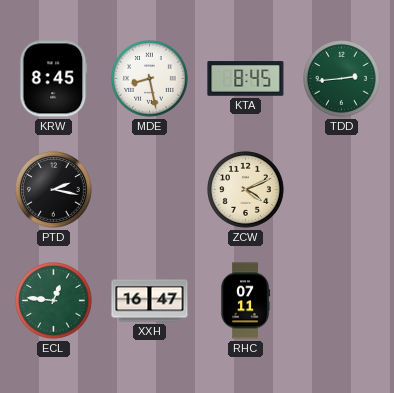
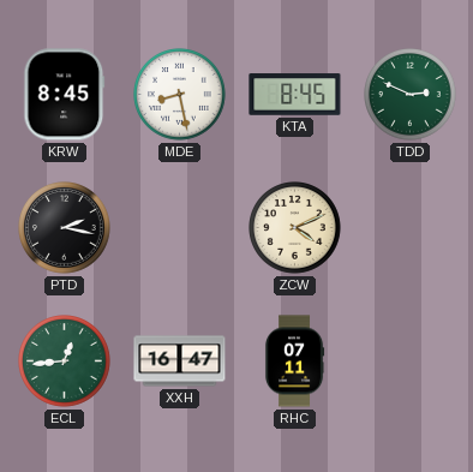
TDD: 2:44 -> 2:49
ECL: 12:46 -> 12:44
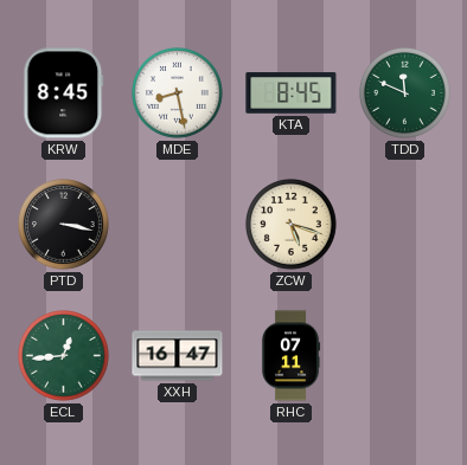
TDD: 2:49 -> 11:49
PTD: 2:17 -> 3:17
ZCW: 4:11 -> 5:18
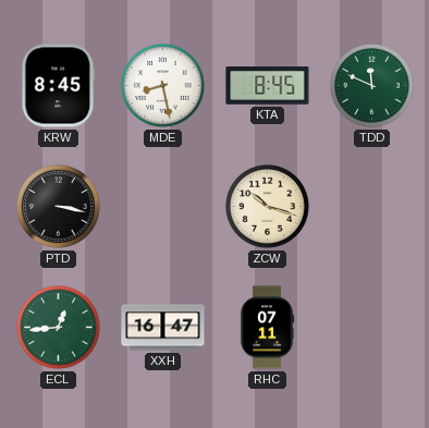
ZCW: 5:18 -> 10:18
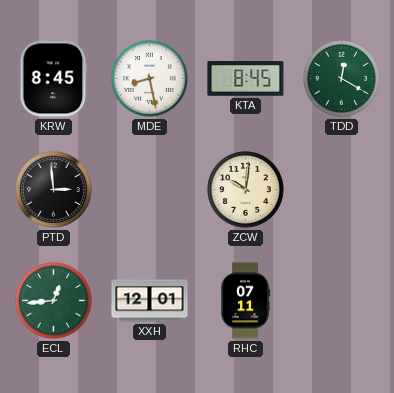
TDD: 11:49 -> 12:20
PTD: 3:17 -> 2:59
ZCW: 10:18 -> 10:01
XXH: 16:47 -> 12:01
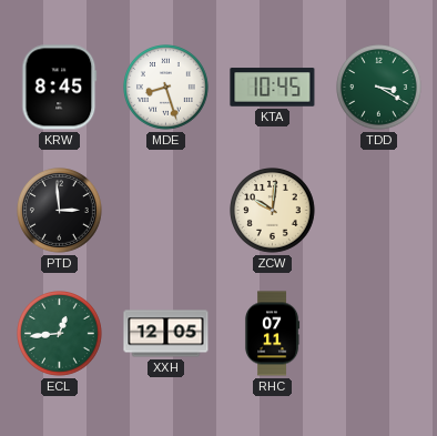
MDE: 8:28 -> 8:27
KTA: 8:45 -> 10:45
TDD: 12:20 -> 3:20
XXH: 12:01 -> 12:05
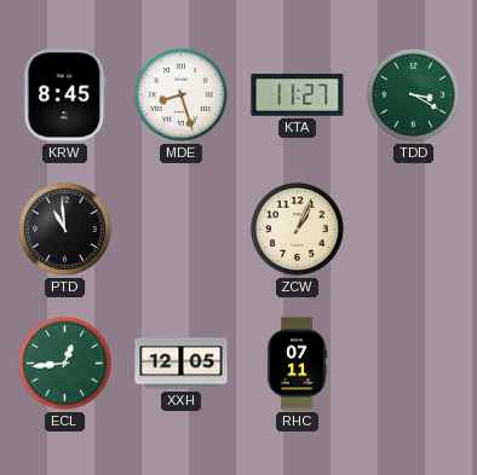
KTA: 10:45 -> 11:27
PTD: 2:59 -> 10:59
ZCW: 10:01 -> 1:04
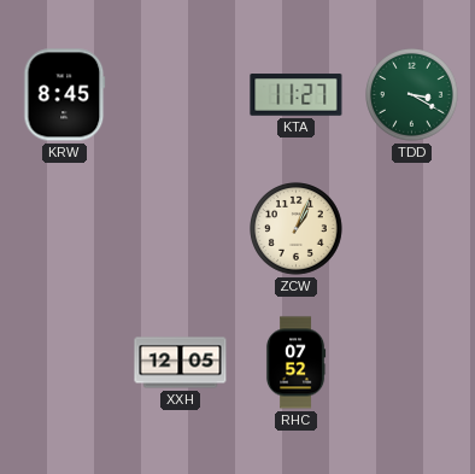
MDE: 8:27 -> none
PTD: 10:59 -> none
ECL: 12:44 -> none
RHC: 07:11 -> 07:52
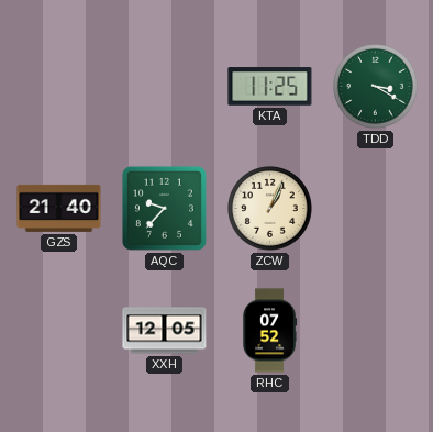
KRW: 8:45 -> none
KTA: 11:27 -> 11:25
GZS: none -> 21:40
AQC: none -> 9:37
